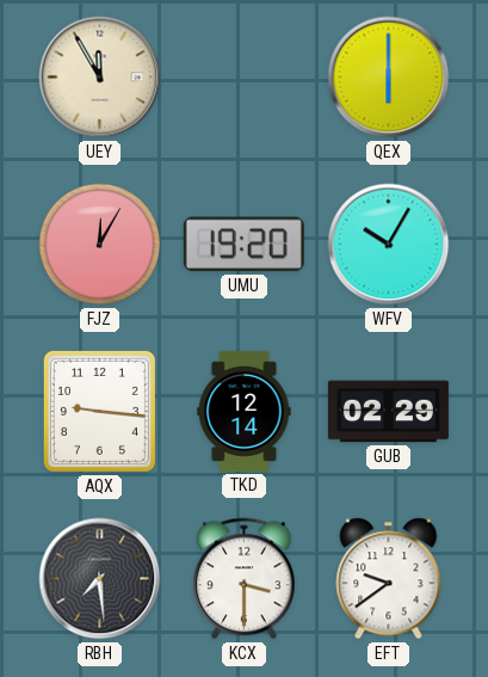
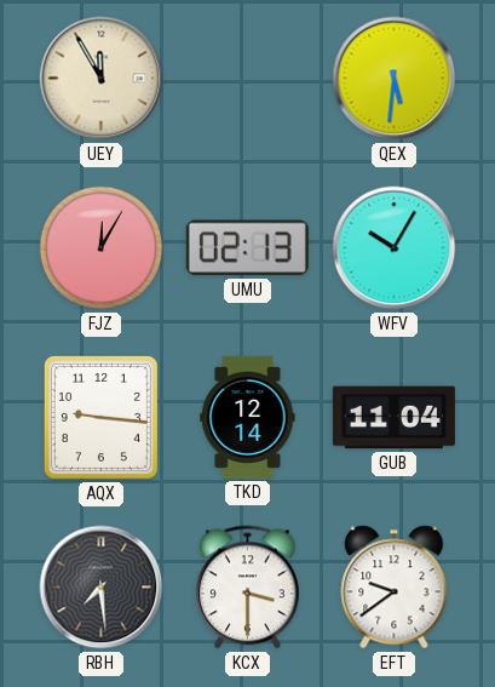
QEX: 6:00 -> 5:31
UMU: 19:20 -> 02:13
GUB: 02:29 -> 11:04
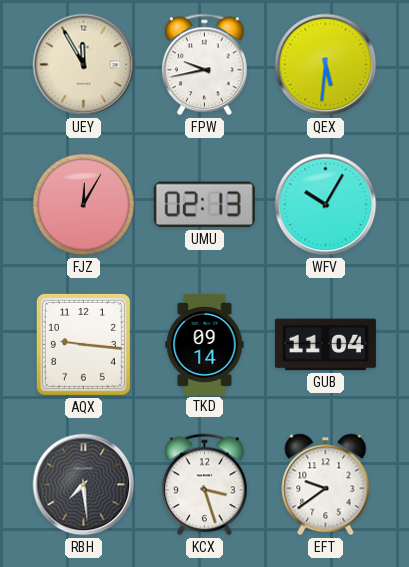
FPW: none -> 9:43
TKD: 12:14 -> 09:14
KCX: 3:30 -> 3:27
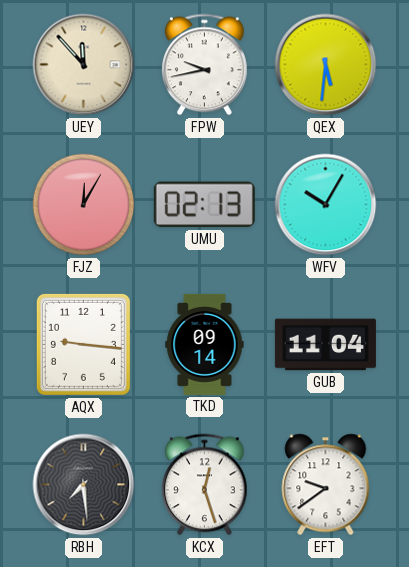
UEY: 11:55 -> 11:53
KCX: 3:27 -> 12:27
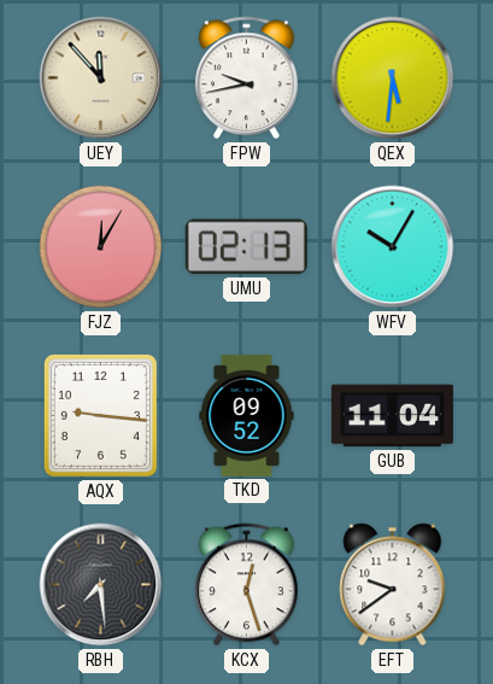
TKD: 09:14 -> 09:52
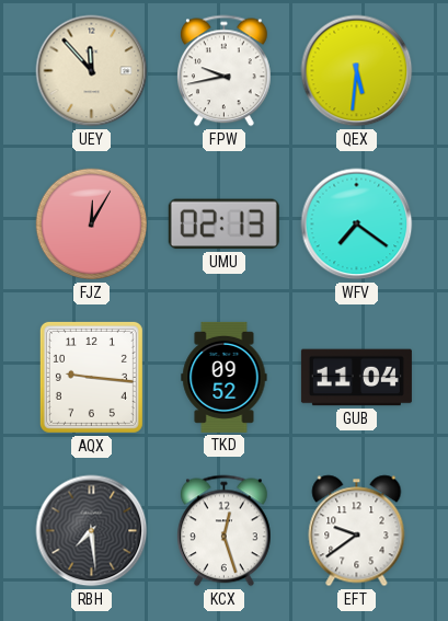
WFV: 10:05 -> 7:21
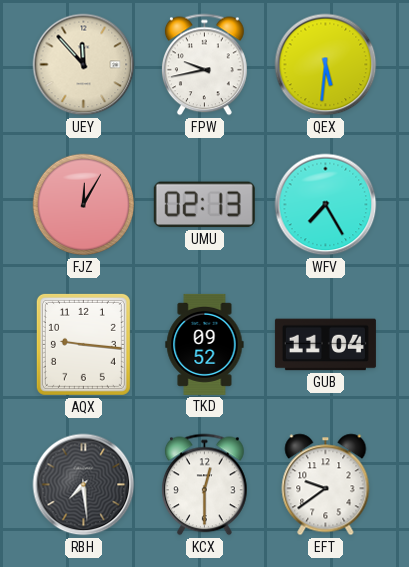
WFV: 7:21 -> 7:25
KCX: 12:27 -> 12:30
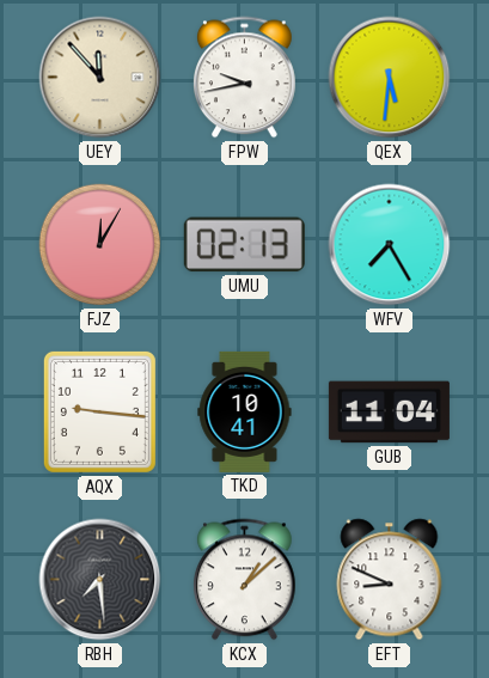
TKD: 09:52 -> 10:41
KCX: 12:30 -> 1:08
EFT: 9:39 -> 8:49
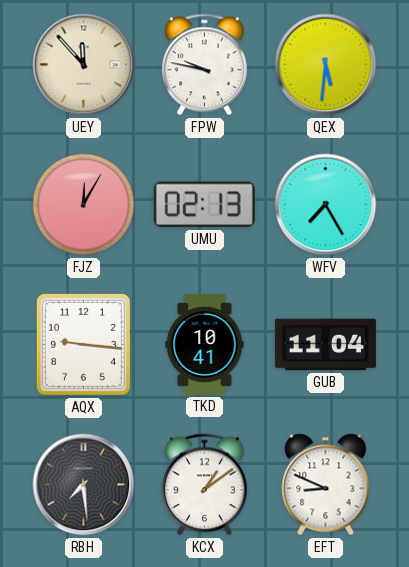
FPW: 9:43 -> 9:47
KCX: 1:08 -> 1:09
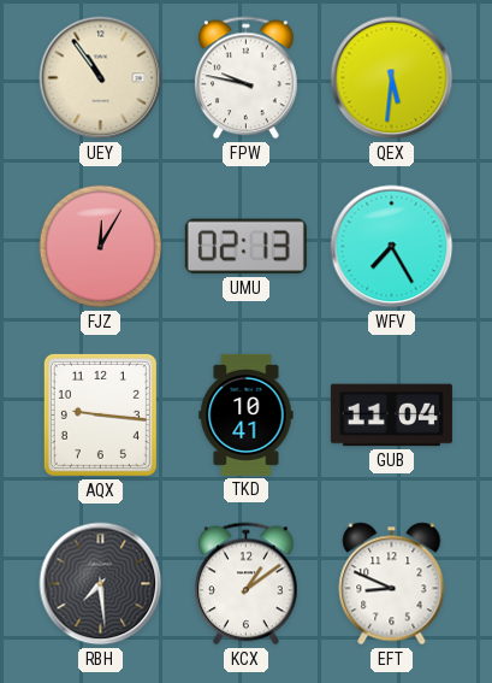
UEY: 11:53 -> 10:54
